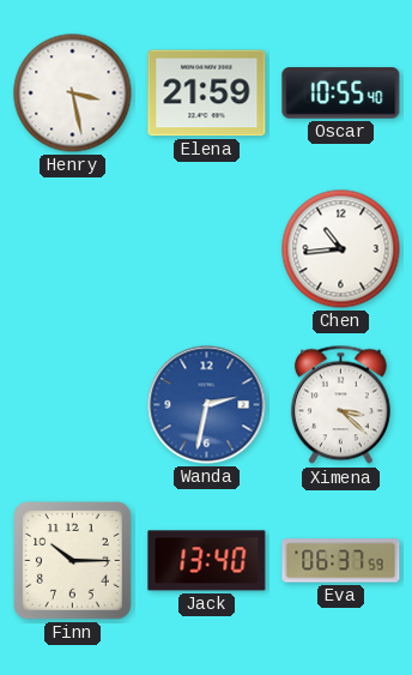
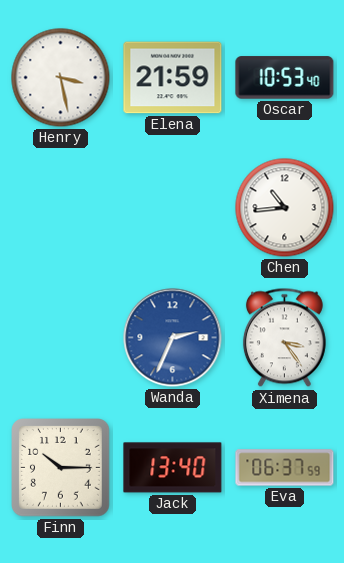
Oscar: 10:55 -> 10:53
Wanda: 2:32 -> 2:34
Ximena: 3:22 -> 3:24
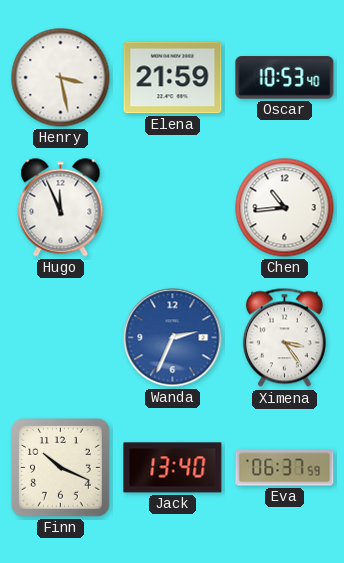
Hugo: none -> 11:56
Finn: 10:15 -> 10:19
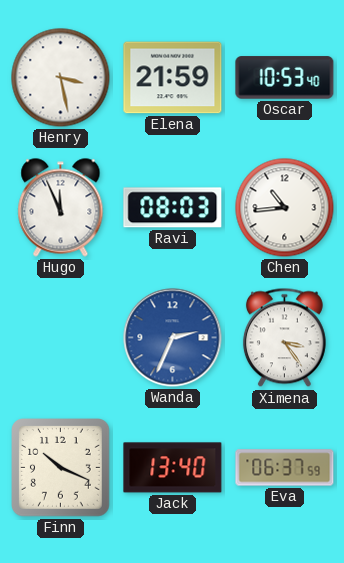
Ravi: none -> 08:03
